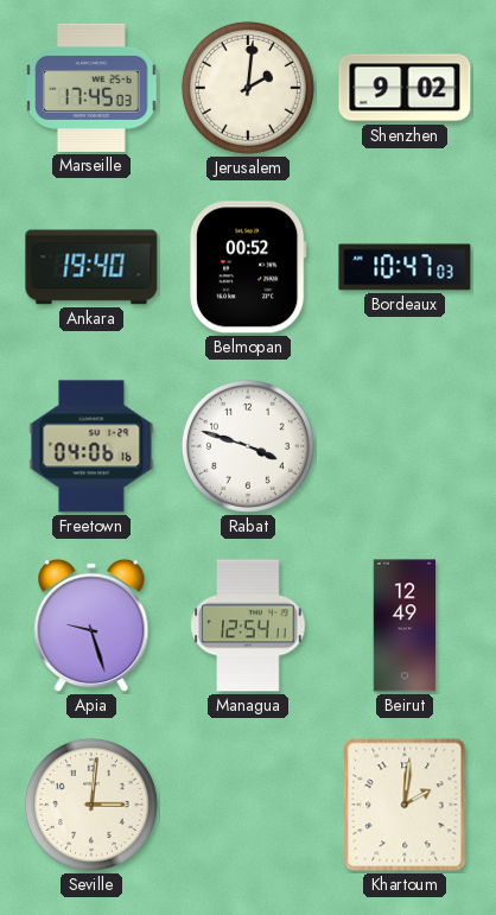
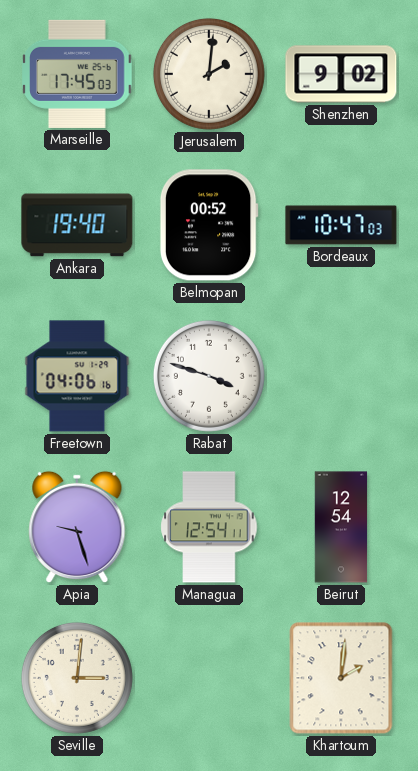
Beirut: 12:49 -> 12:54
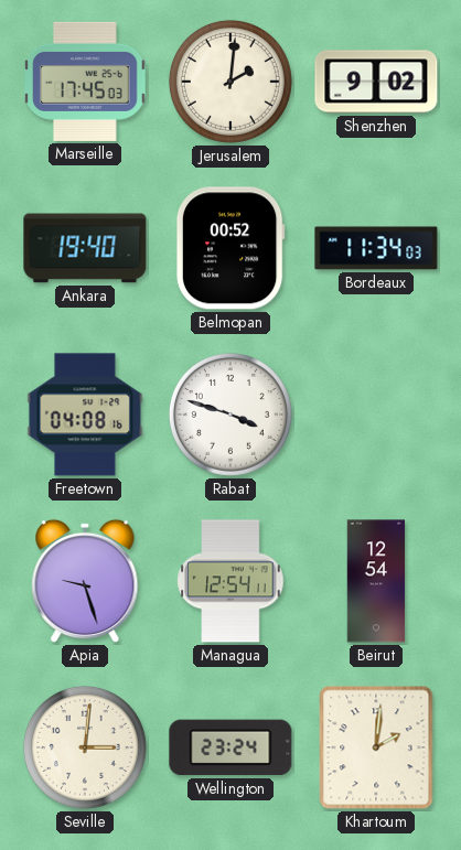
Bordeaux: 10:47 -> 11:34
Freetown: 04:06 -> 04:08
Wellington: none -> 23:24
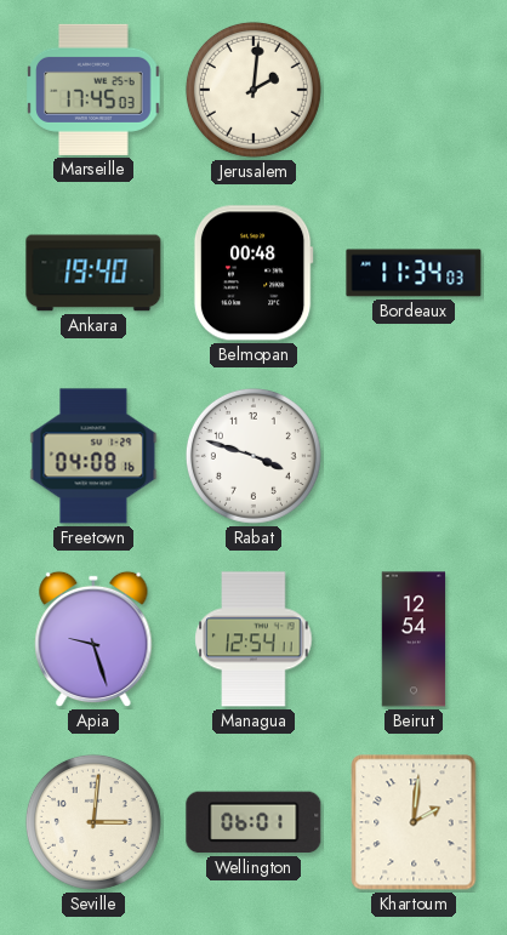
Shenzhen: 9:02 -> none
Belmopan: 00:52 -> 00:48
Wellington: 23:24 -> 06:01
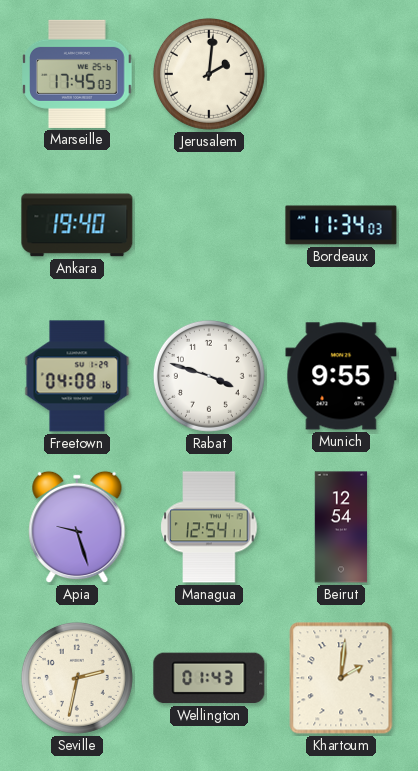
Belmopan: 00:48 -> none
Munich: none -> 9:55
Seville: 3:01 -> 2:32
Wellington: 06:01 -> 01:43
